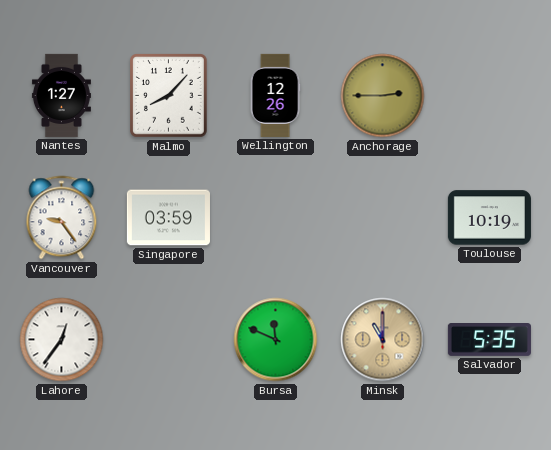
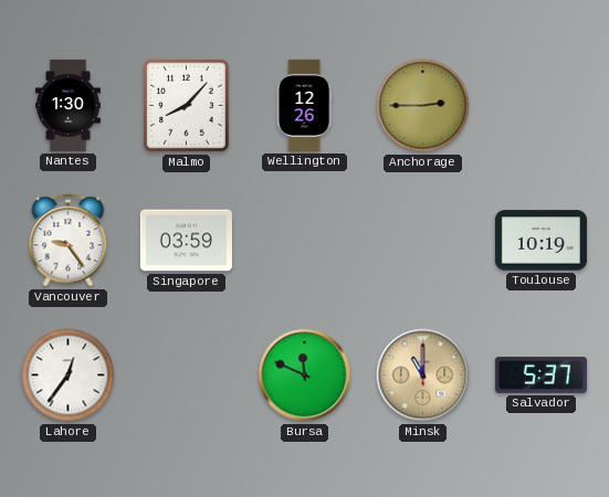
Nantes: 1:27 -> 1:30
Salvador: 5:35 -> 5:37
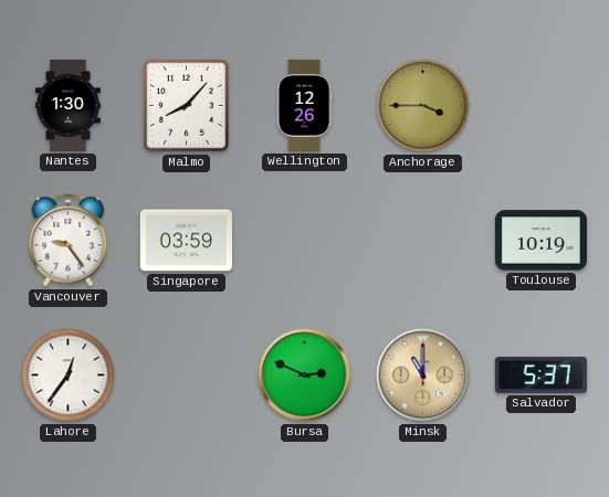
Anchorage: 2:45 -> 3:45
Bursa: 11:49 -> 2:49
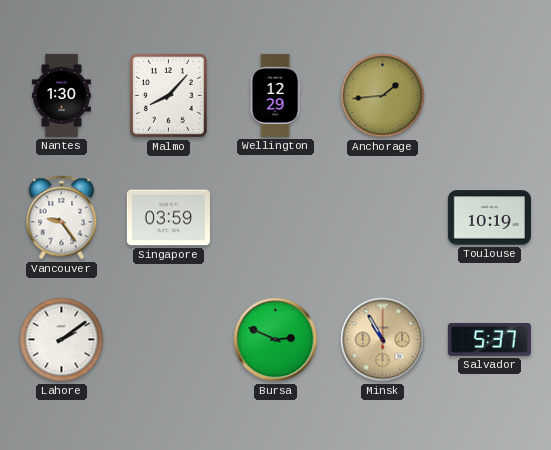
Wellington: 12:26 -> 12:29
Anchorage: 3:45 -> 1:44
Lahore: 12:36 -> 2:09
Minsk: 11:00 -> 10:55
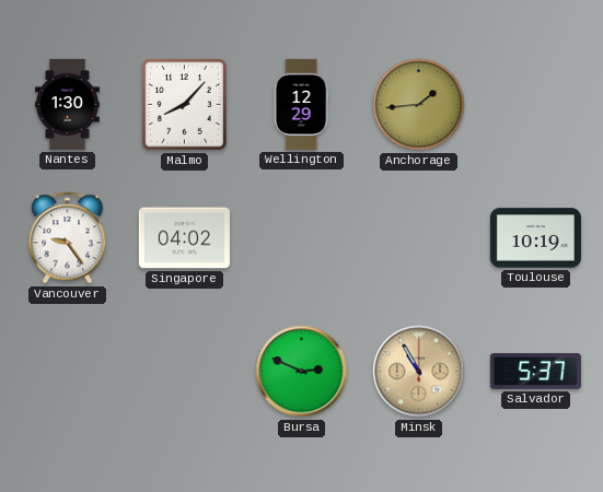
Singapore: 03:59 -> 04:02
Lahore: 2:09 -> none
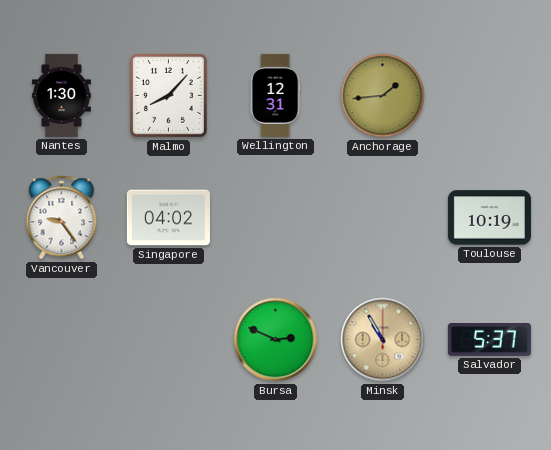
Wellington: 12:29 -> 12:31
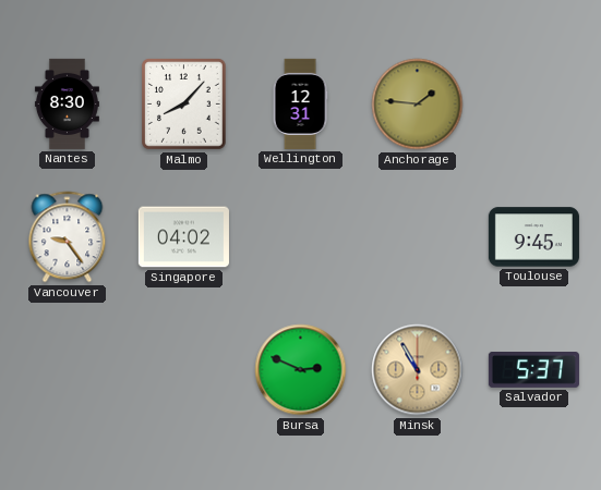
Nantes: 1:30 -> 8:30
Anchorage: 1:44 -> 1:46
Toulouse: 10:19 -> 9:45
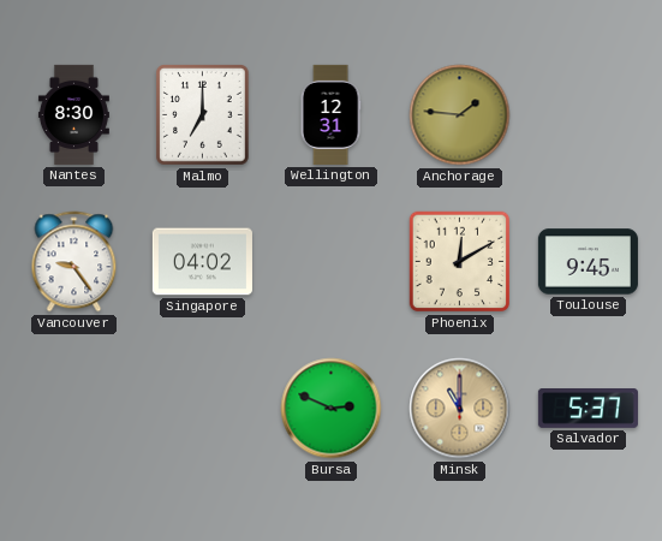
Malmo: 8:07 -> 7:00
Phoenix: none -> 12:10
Minsk: 10:55 -> 11:00
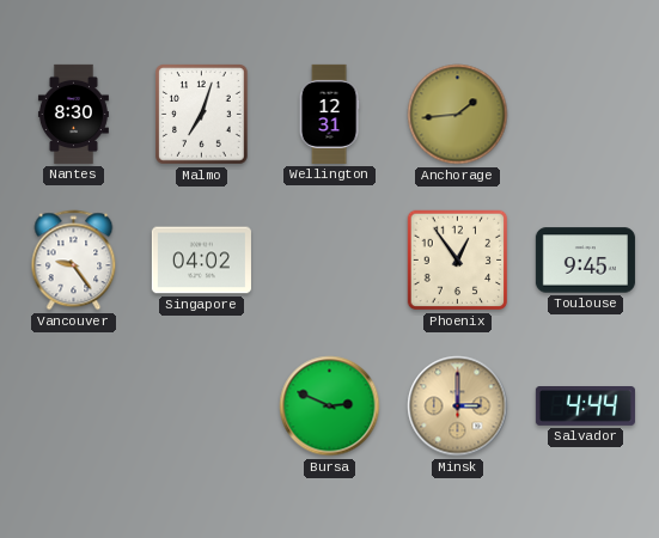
Malmo: 7:00 -> 7:03
Anchorage: 1:46 -> 1:44
Phoenix: 12:10 -> 12:54
Minsk: 11:00 -> 3:00
Salvador: 5:37 -> 4:44
